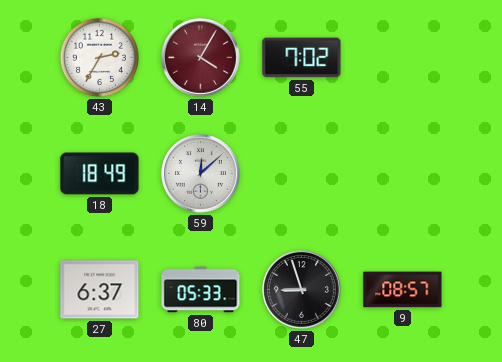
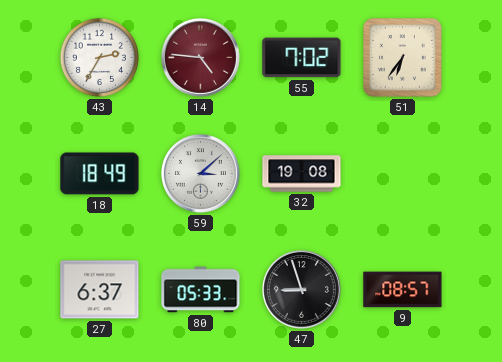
14: 4:05 -> 4:46
51: none -> 6:36
59: 12:08 -> 3:08
32: none -> 19:08
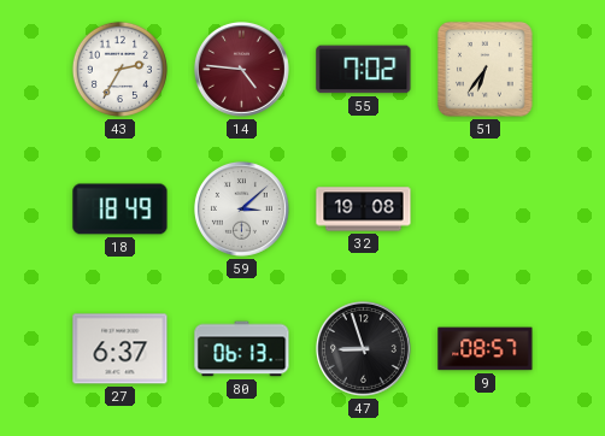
80: 05:33 -> 06:13
